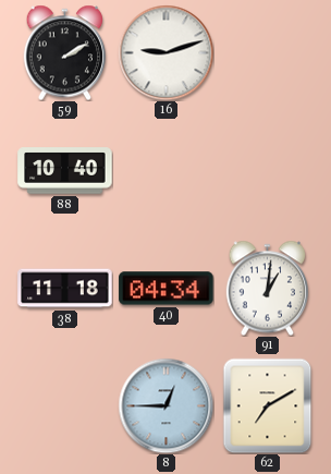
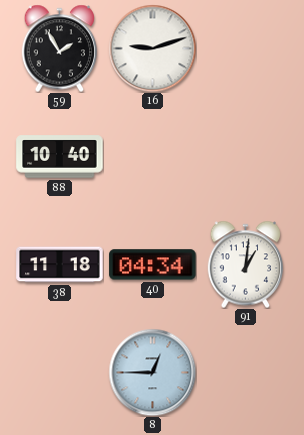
59: 2:10 -> 1:55
62: 7:10 -> none
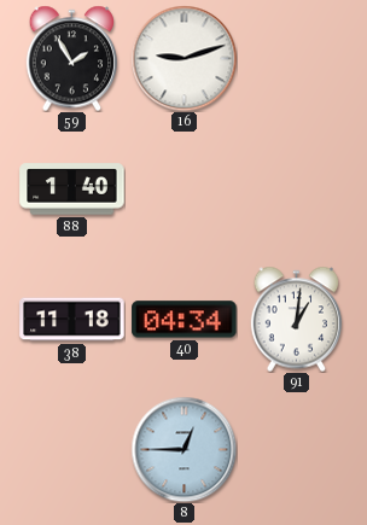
88: 10:40 -> 1:40
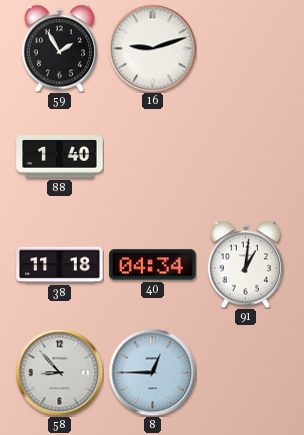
58: none -> 8:53
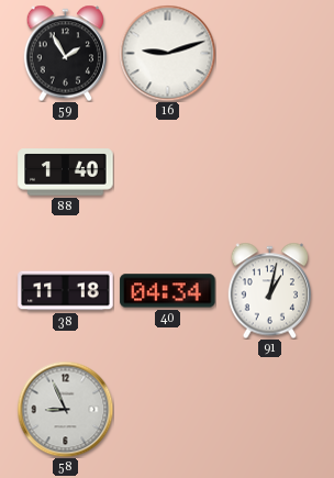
91: 1:01 -> 1:02
58: 8:53 -> 8:56
8: 12:45 -> none
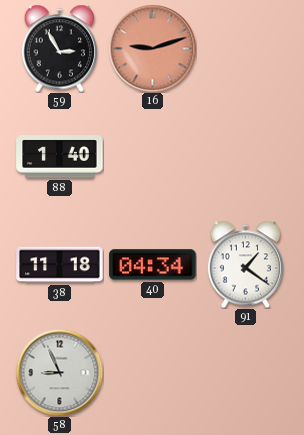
59: 1:55 -> 2:55
16 dial: white -> salmon
91: 1:02 -> 1:21
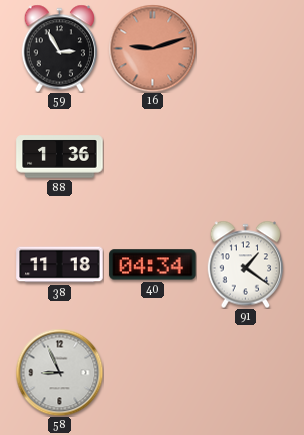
88: 1:40 -> 1:36
